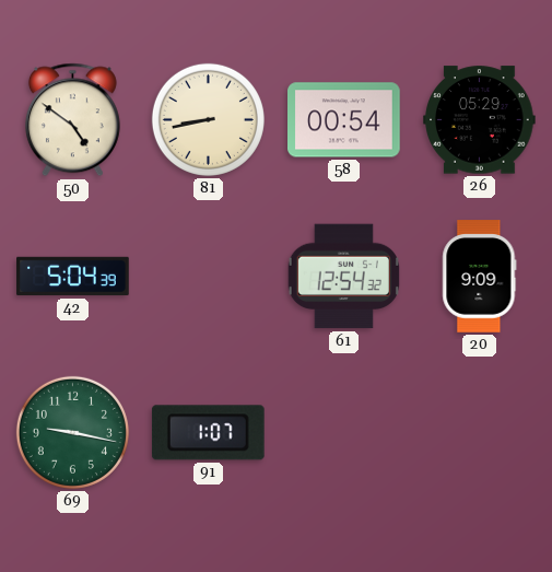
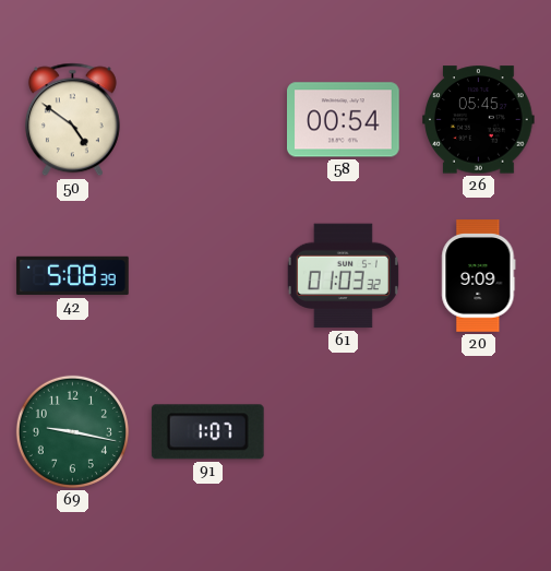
81: 8:43 -> none
26: 05:29 -> 05:45
42: 5:04 -> 5:08
61: 12:54 -> 01:03
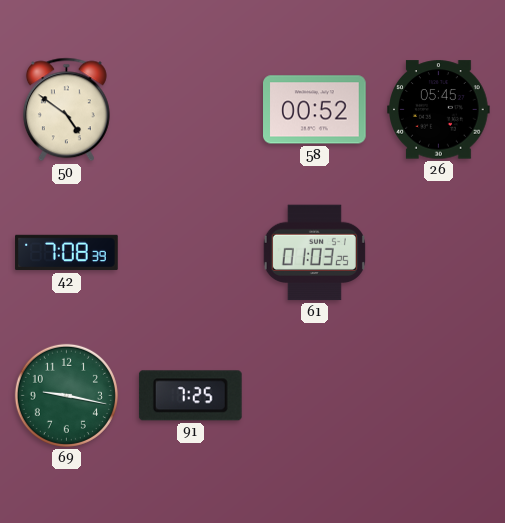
58: 00:54 -> 00:52
42: 5:08 -> 7:08
61: 01:03:32 -> 01:03:25
20: 9:09 -> none
91: 1:07 -> 7:25
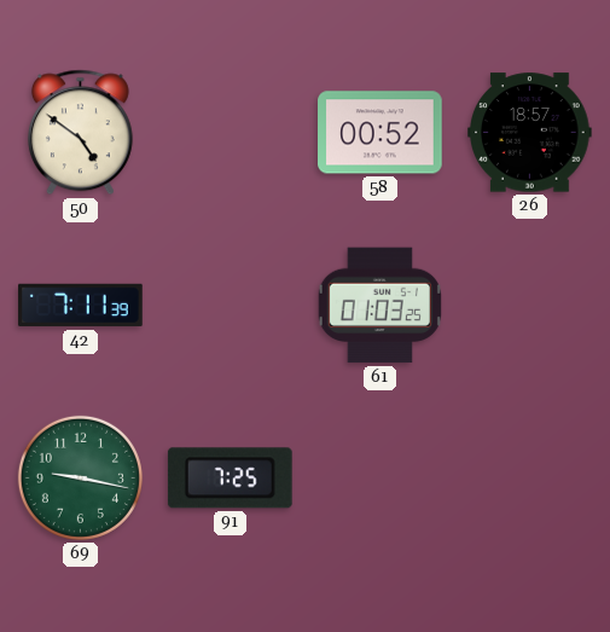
26: 05:45 -> 18:57
42: 7:08 -> 7:11
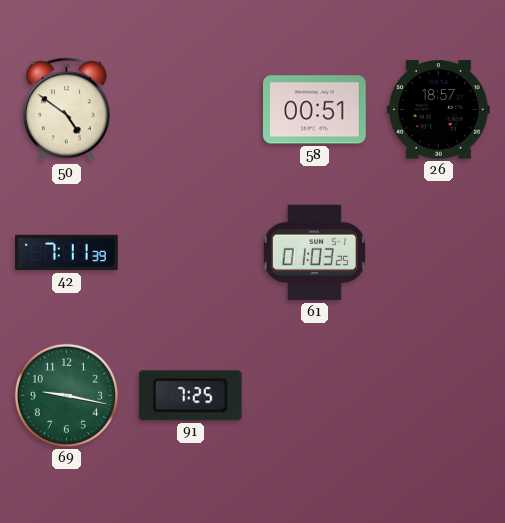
58: 00:52 -> 00:51
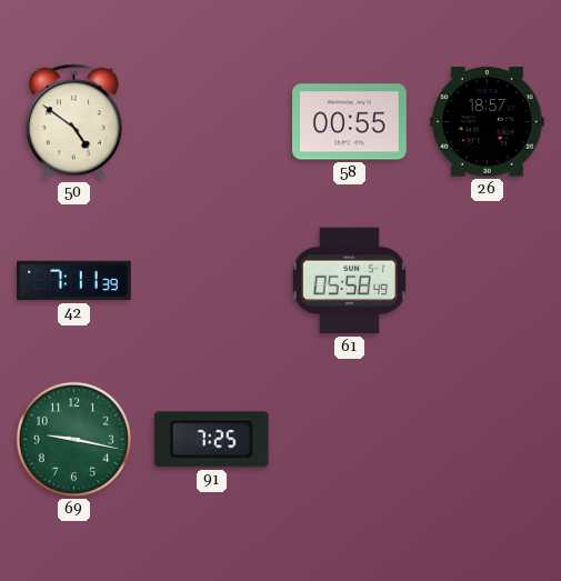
58: 00:51 -> 00:55
61: 01:03 -> 05:58
